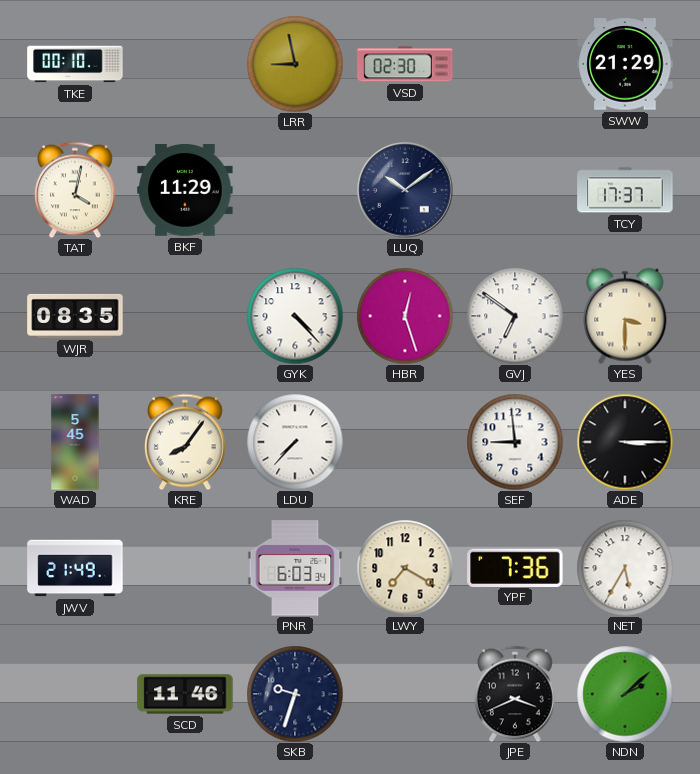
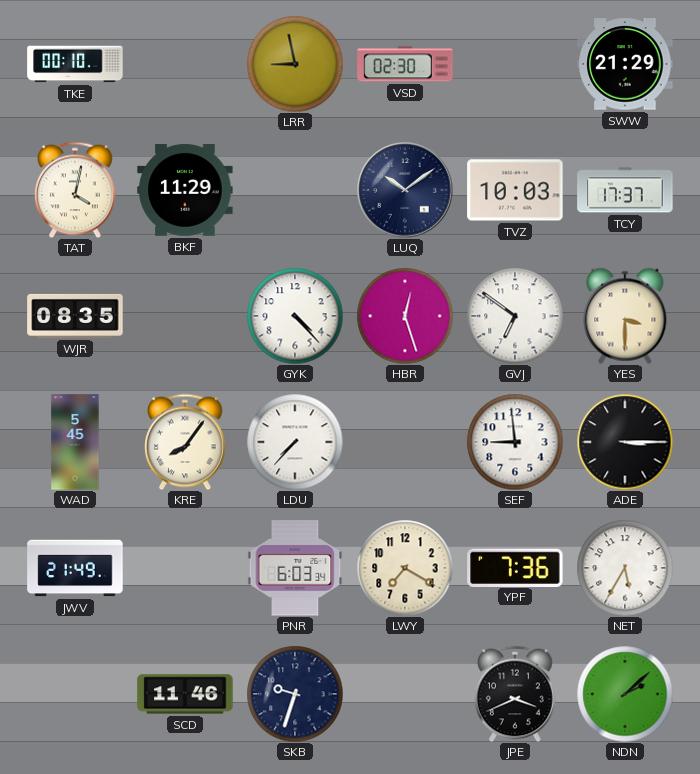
TVZ: none -> 10:03
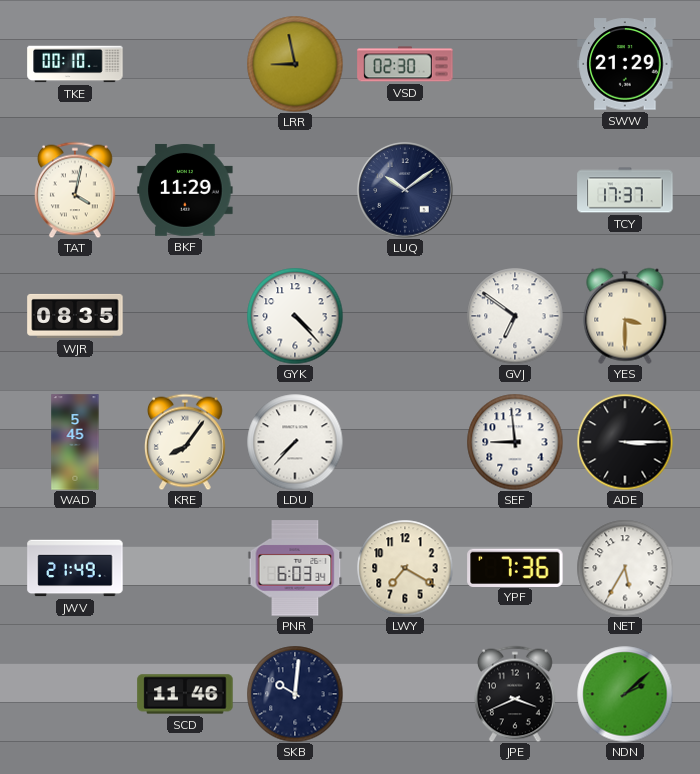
TVZ: 10:03 -> none
HBR: 12:27 -> none
SKB: 9:33 -> 10:01
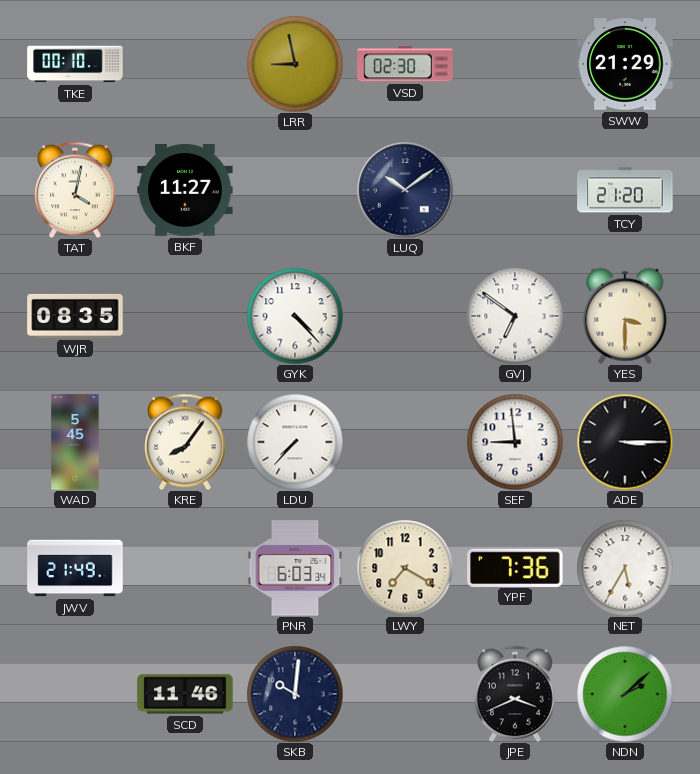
BKF: 11:29 -> 11:27
TCY: 17:37 -> 21:20
